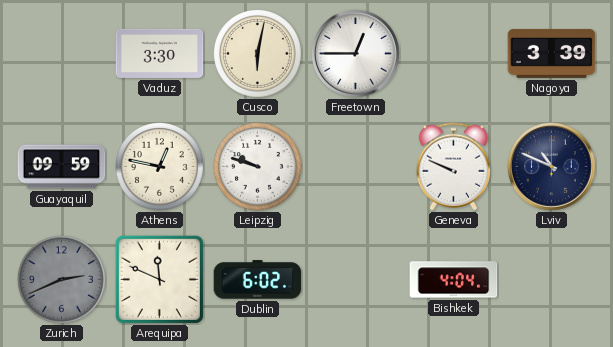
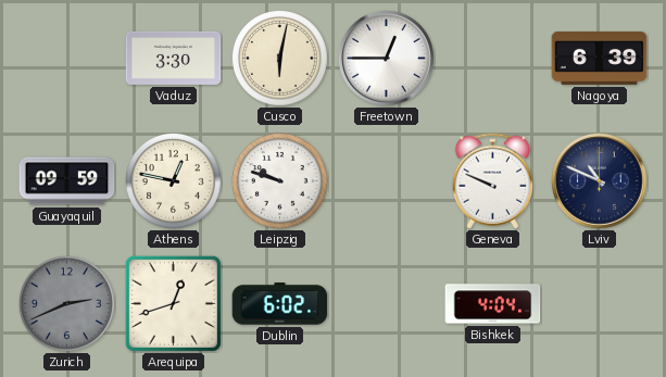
Nagoya: 3:39 -> 6:39
Arequipa: 11:49 -> 12:42
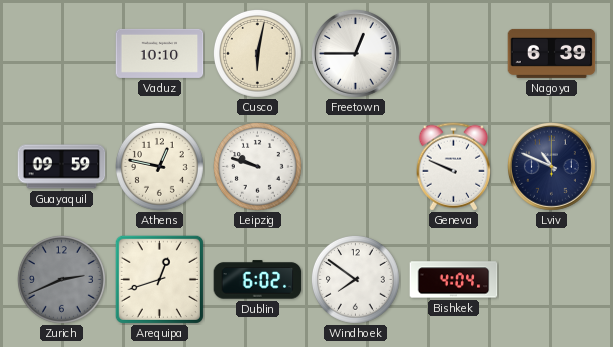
Vaduz: 3:30 -> 10:10
Windhoek: none -> 7:51
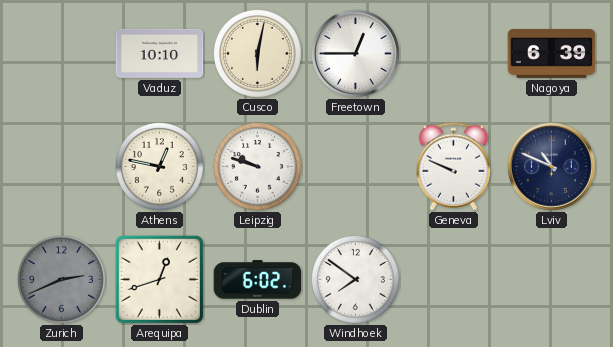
Guayaquil: 09:59 -> none
Bishkek: 4:04 -> none
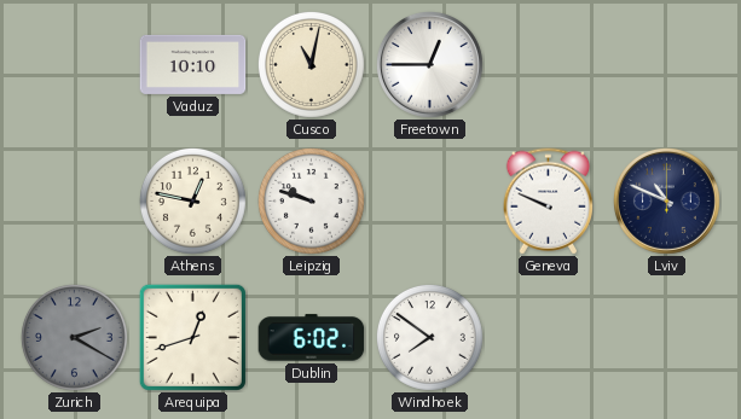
Cusco: 6:02 -> 11:02
Nagoya: 6:39 -> none
Zurich: 2:41 -> 2:20
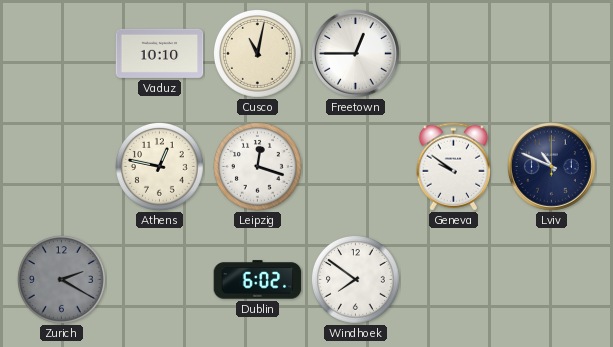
Leipzig: 9:48 -> 12:18
Geneva: 9:49 -> 9:51
Arequipa: 12:42 -> none
